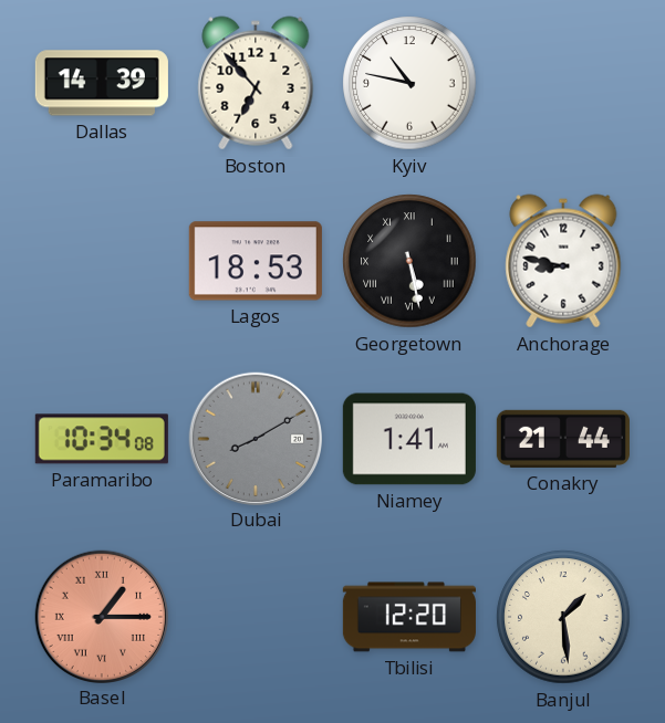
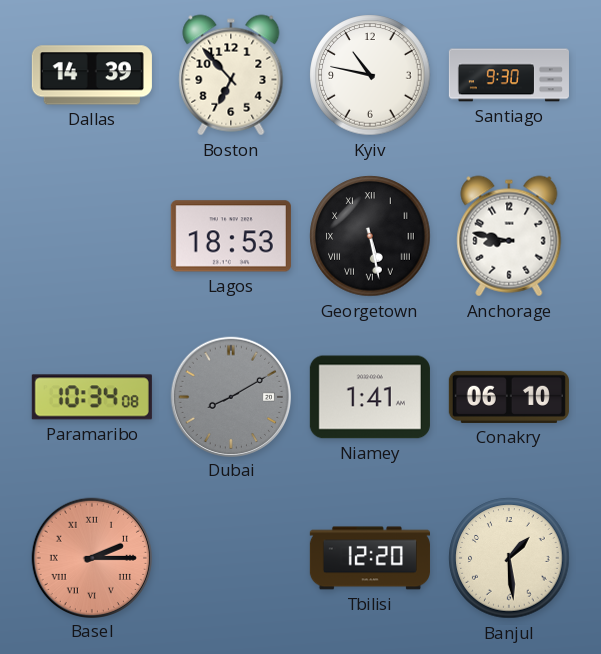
Santiago: none -> 9:30
Conakry: 21:44 -> 06:10
Basel: 1:15 -> 2:15
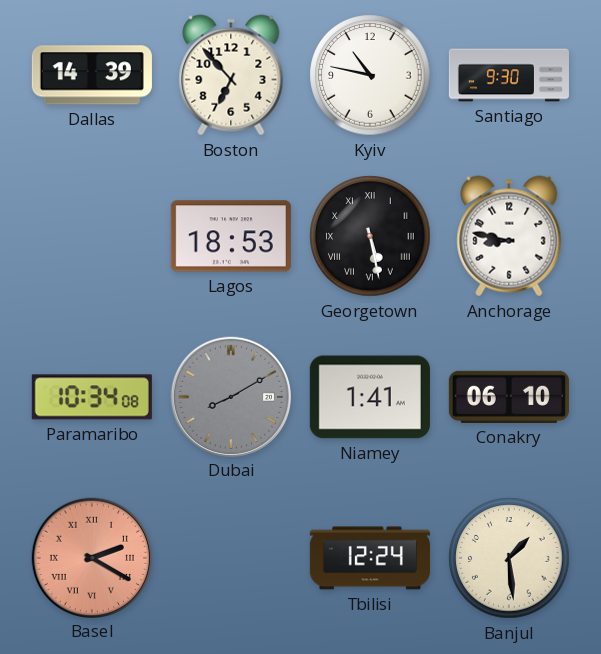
Basel: 2:15 -> 2:20
Tbilisi: 12:20 -> 12:24
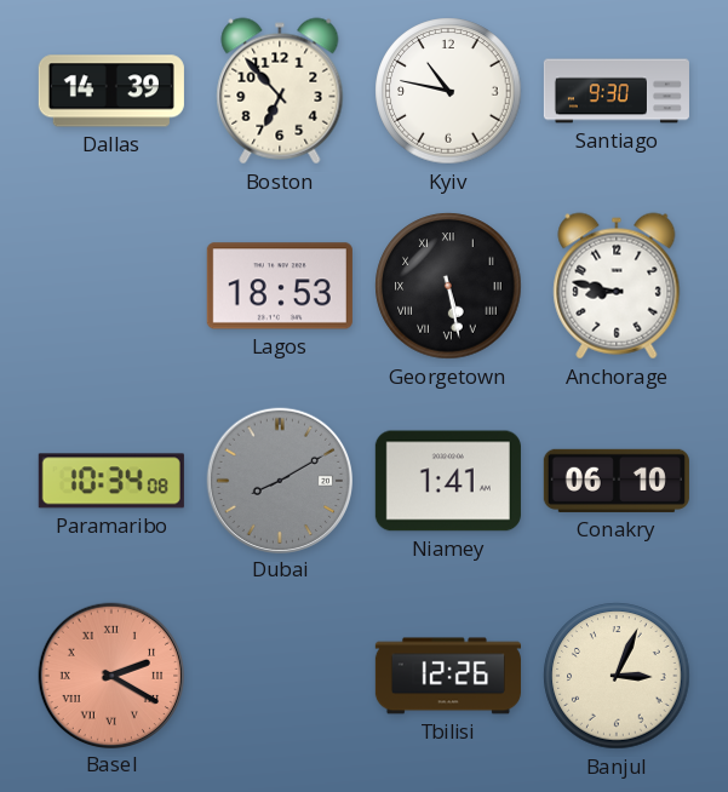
Tbilisi: 12:24 -> 12:26
Banjul: 1:29 -> 3:04
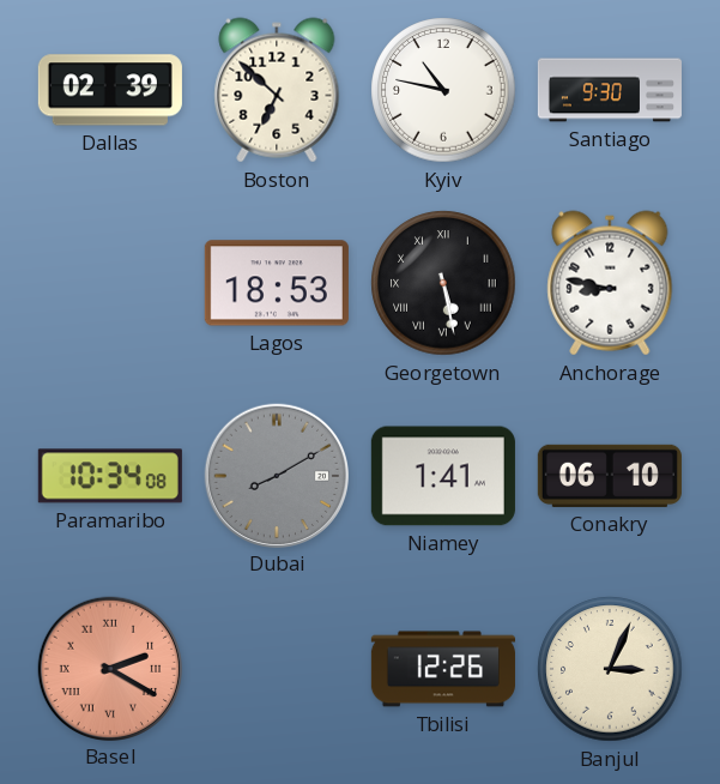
Dallas: 14:39 -> 02:39
Boston: 6:53 -> 6:52
